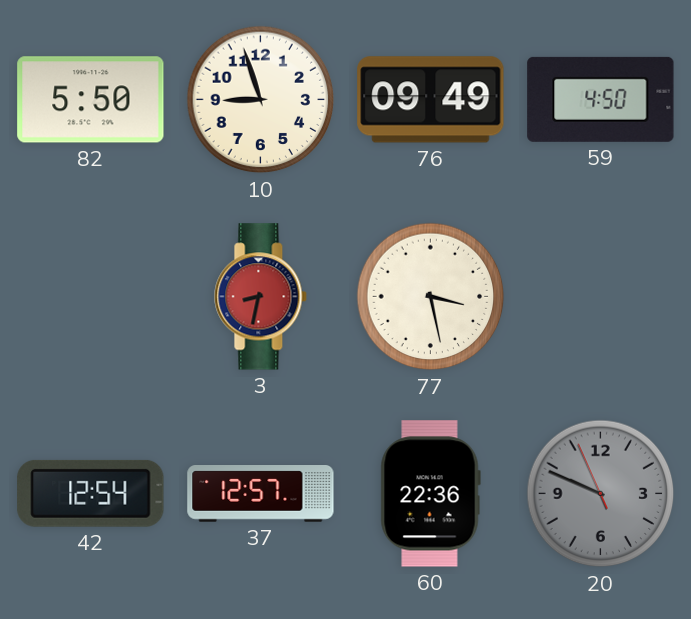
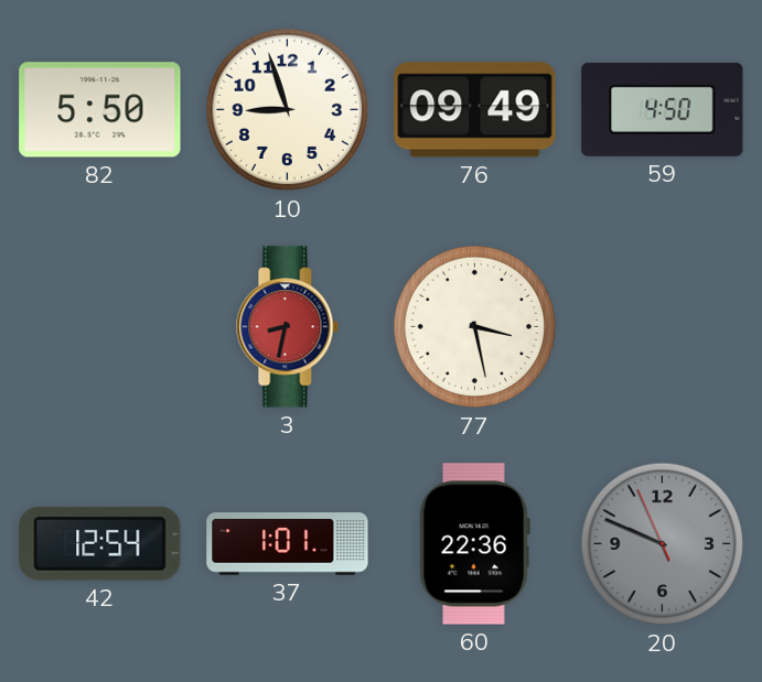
37: 12:57 -> 1:01
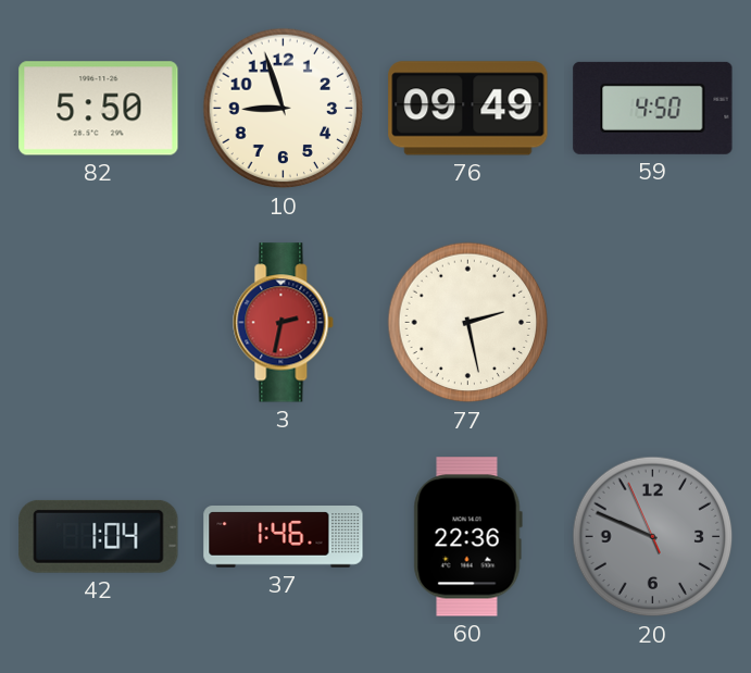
3: 8:32 -> 2:32
77: 3:28 -> 2:28
42: 12:54 -> 1:04
37: 1:01 -> 1:46
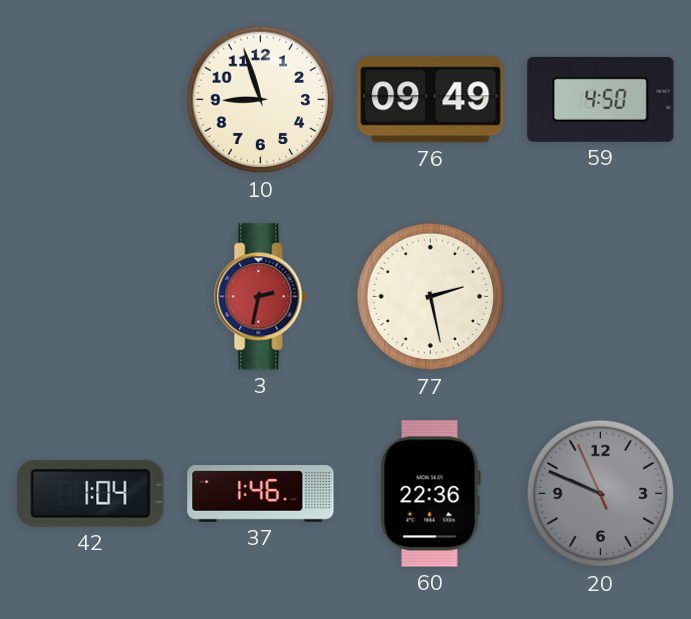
82: 5:50 -> none
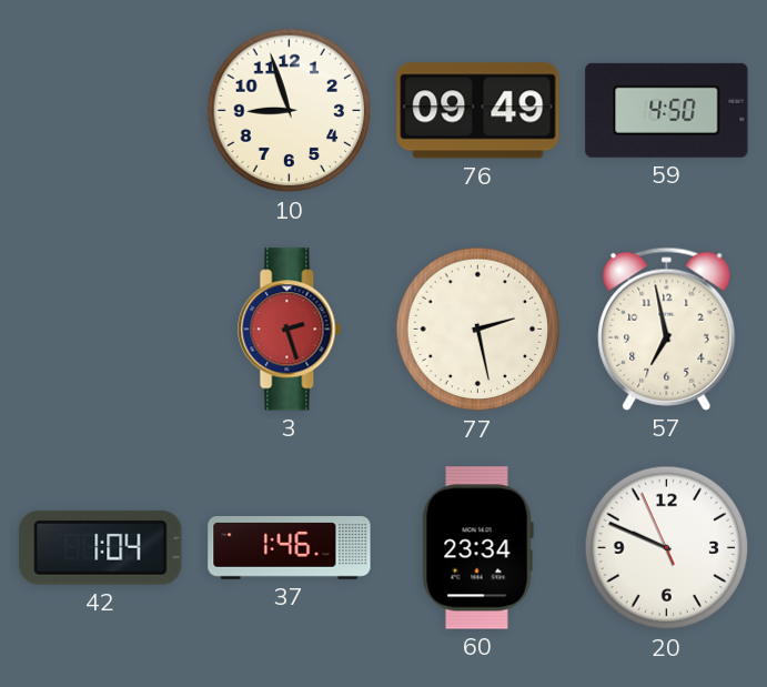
3: 2:32 -> 2:27
57: none -> 6:58
60: 22:36 -> 23:34
20 dial: grey -> white
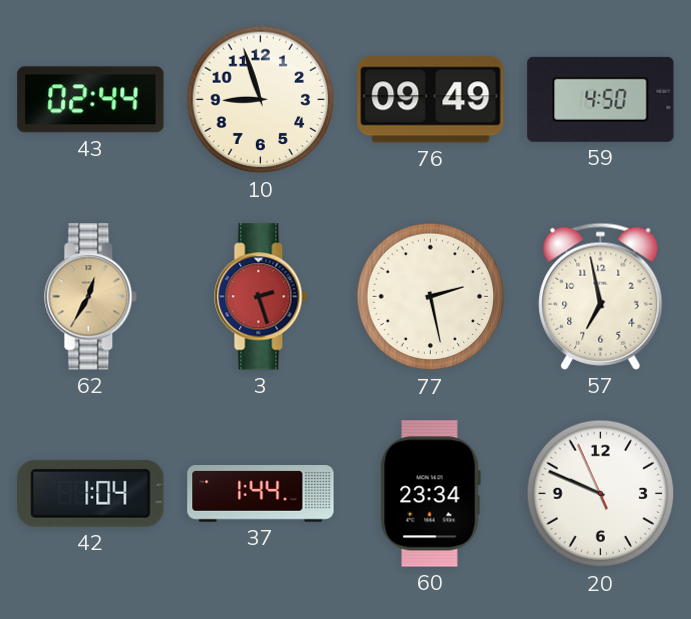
43: none -> 02:44
62: none -> 12:35
37: 1:46 -> 1:44
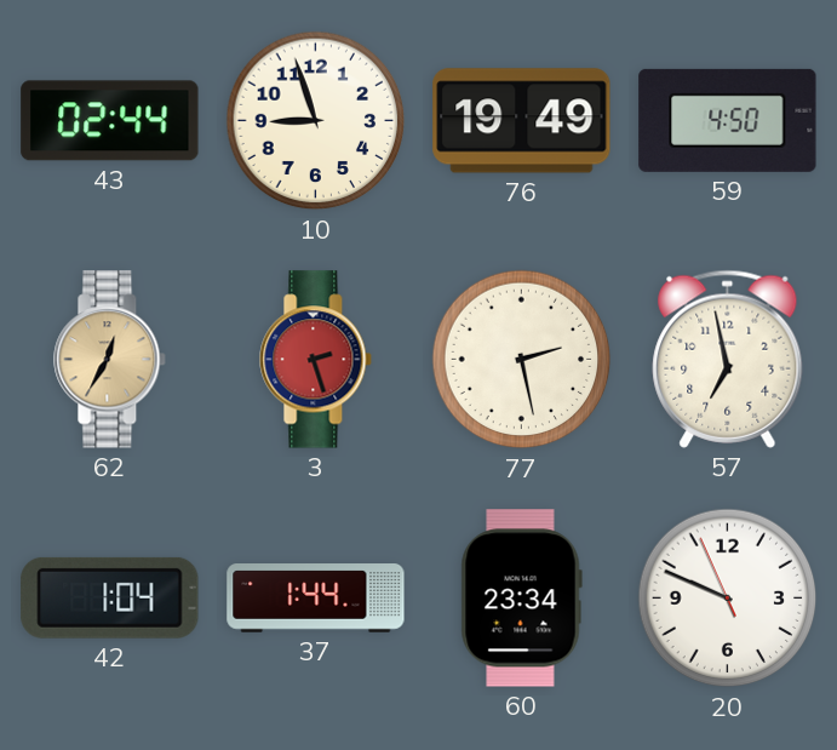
76: 09:49 -> 19:49
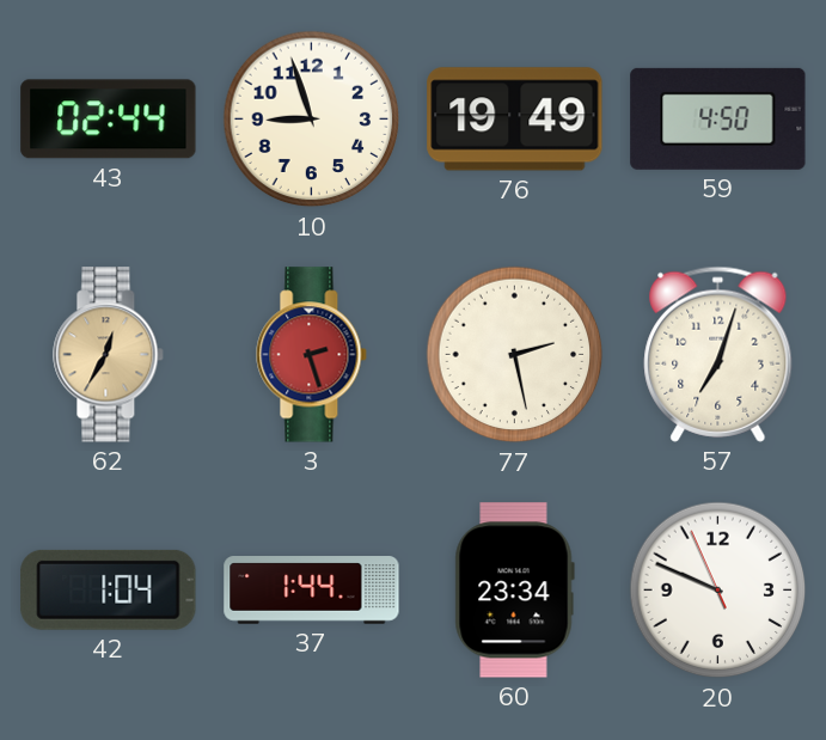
57: 6:58 -> 7:03
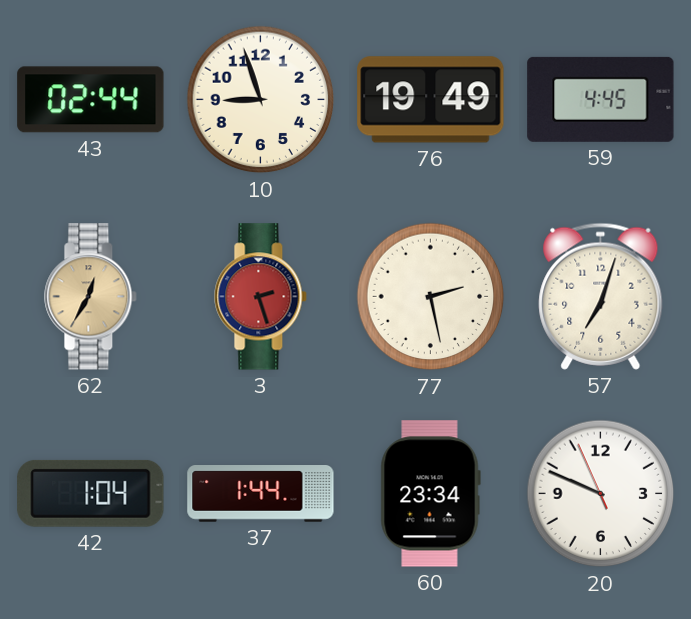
59: 4:50 -> 4:45
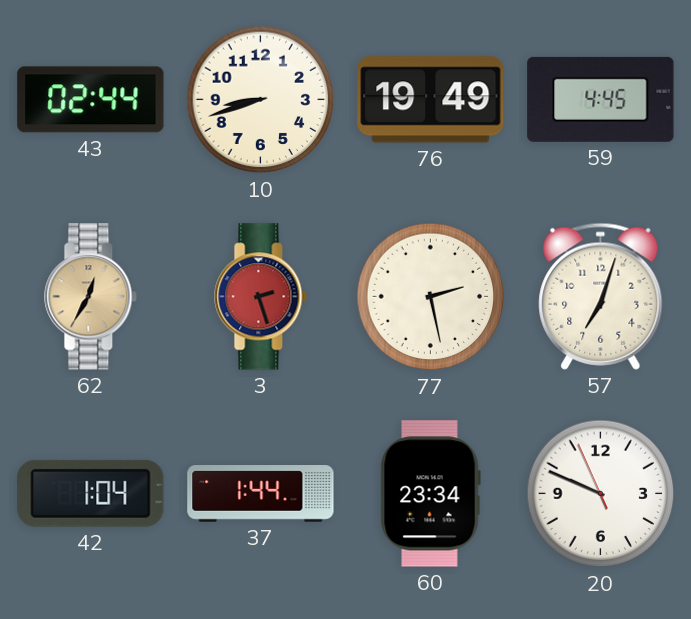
10: 8:57 -> 8:42
